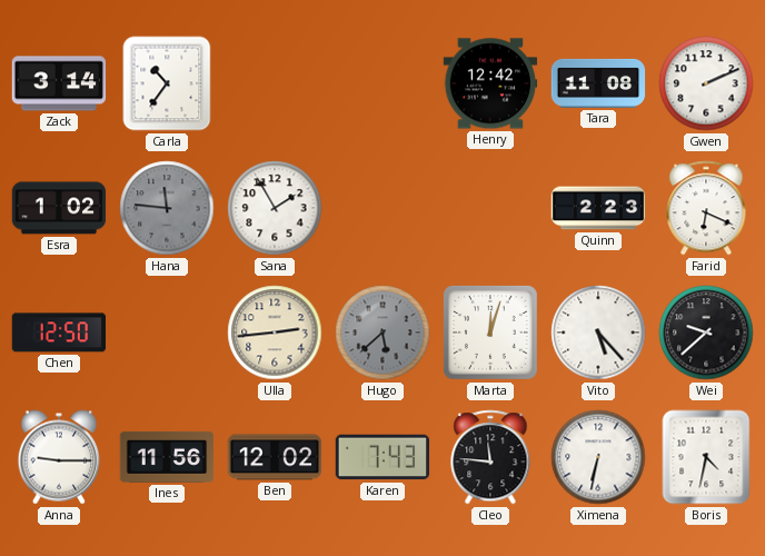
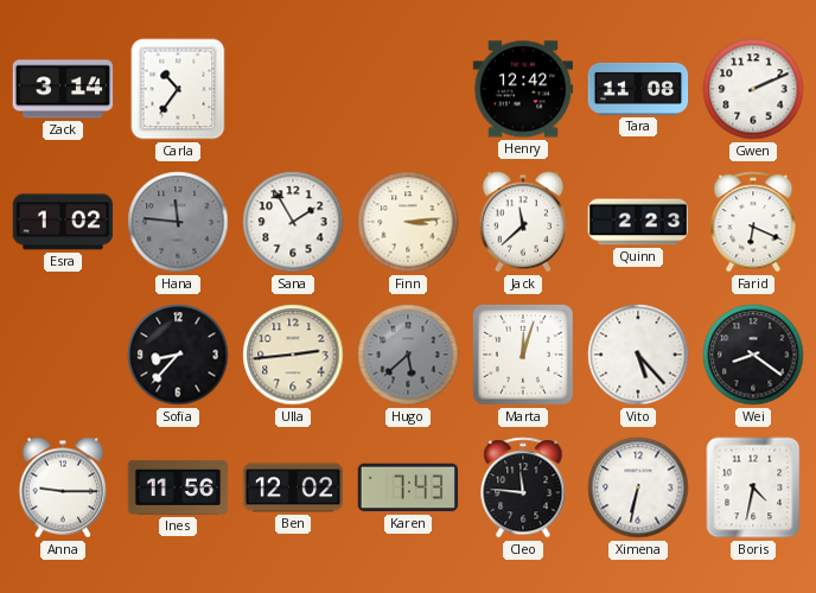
Finn: none -> 3:14
Jack: none -> 11:38
Chen: 12:50 -> none
Sofia: none -> 8:37
Wei: 9:38 -> 8:21
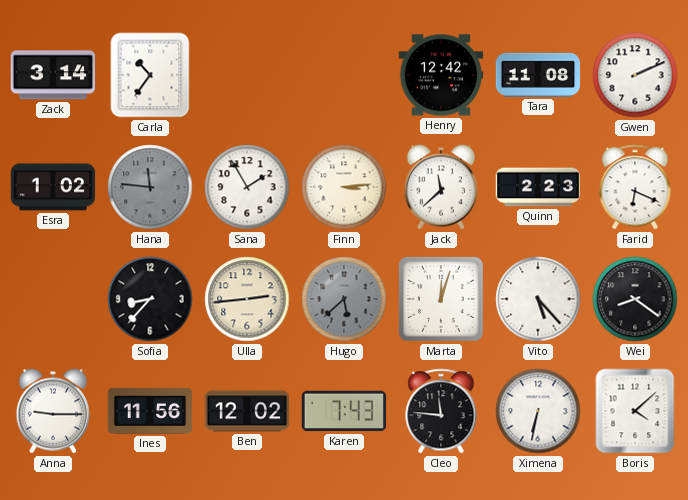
Boris: 4:32 -> 4:08
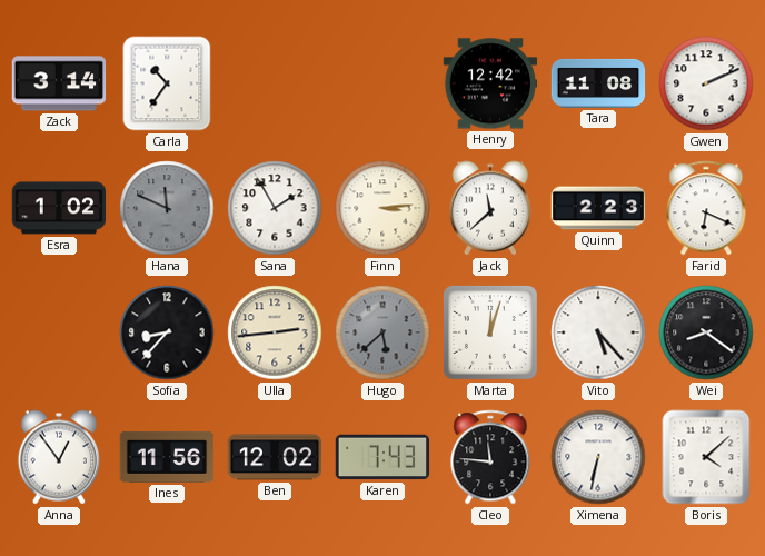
Hana: 11:46 -> 11:49
Anna: 9:15 -> 12:54
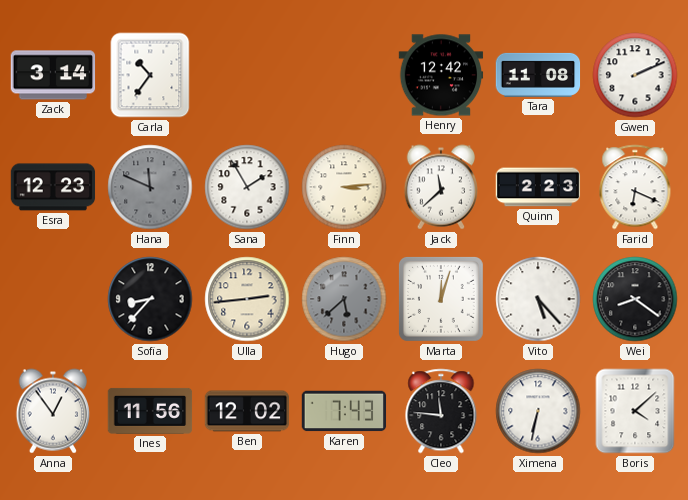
Esra: 1:02 -> 12:23
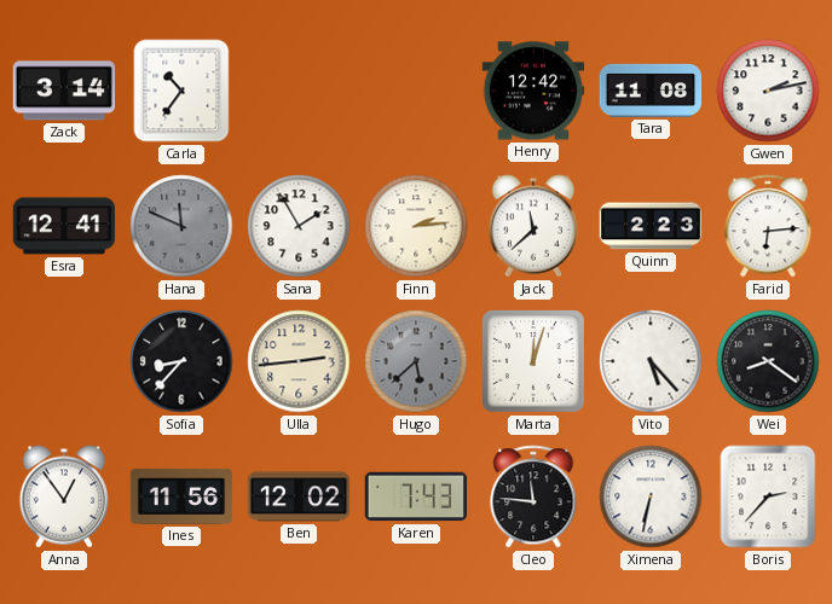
Gwen: 2:11 -> 2:13
Esra: 12:23 -> 12:41
Finn: 3:14 -> 2:14
Farid: 6:19 -> 6:14
Boris: 4:08 -> 2:37
